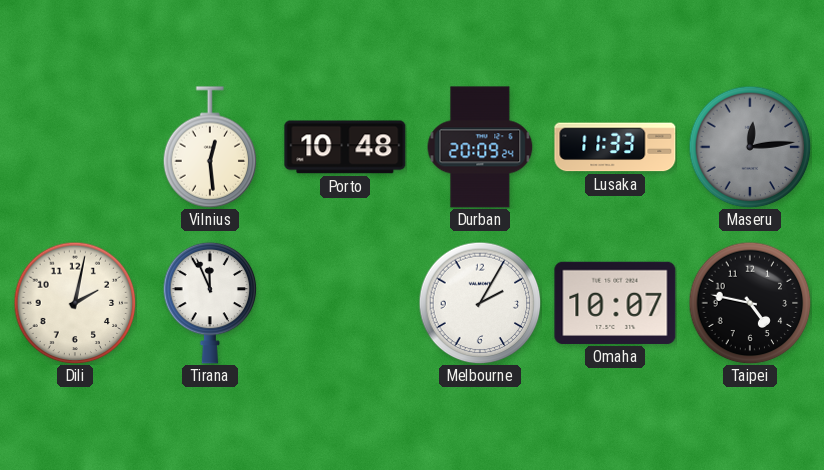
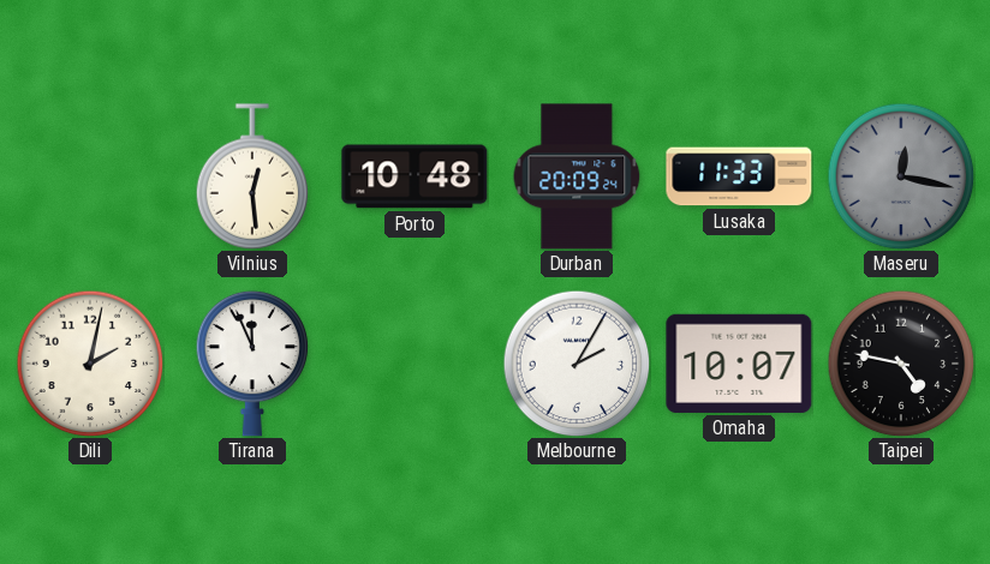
Maseru: 12:14 -> 12:17
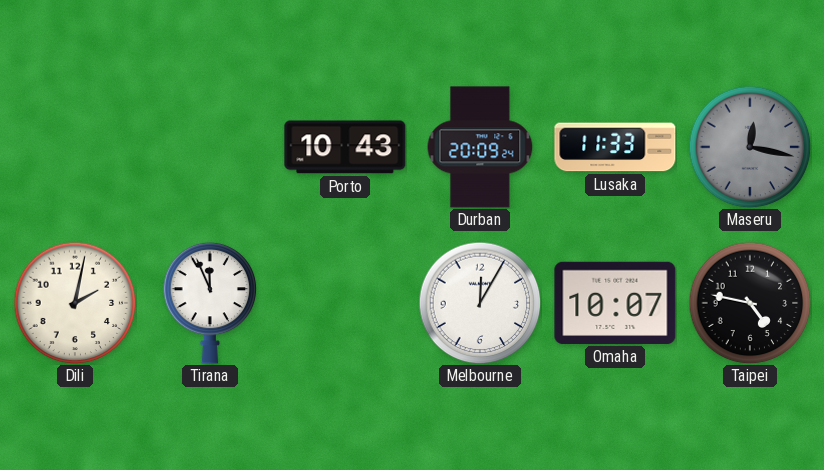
Vilnius: 12:29 -> none
Porto: 10:48 -> 10:43
Melbourne: 2:05 -> 12:05
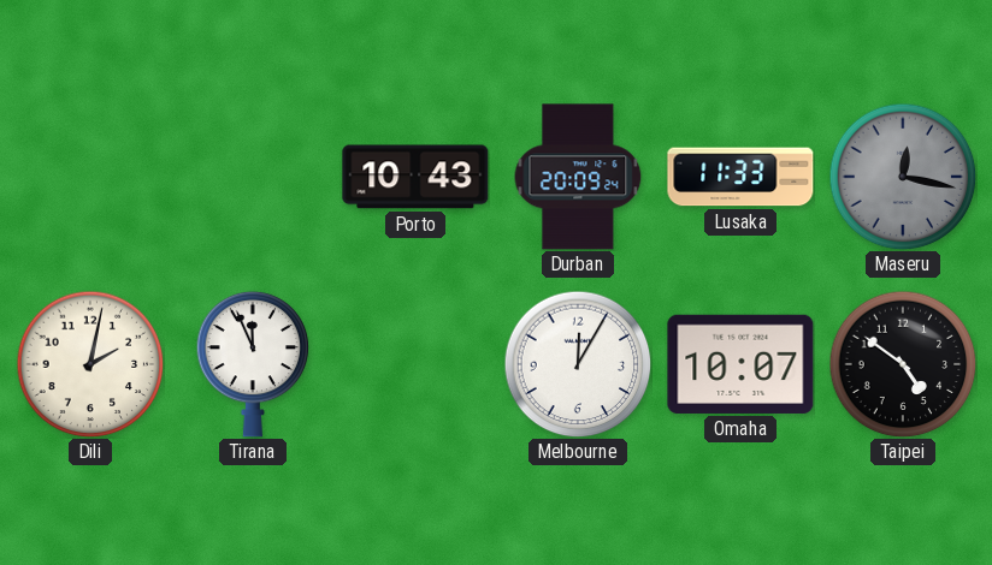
Taipei: 4:47 -> 4:51
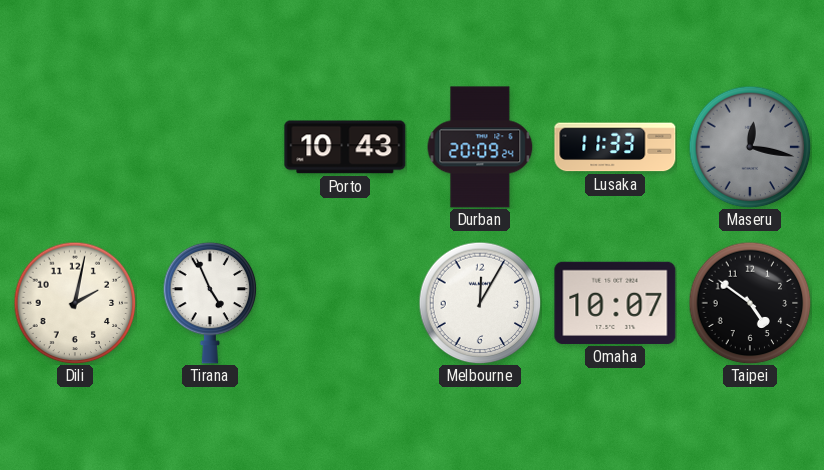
Tirana: 11:56 -> 4:56
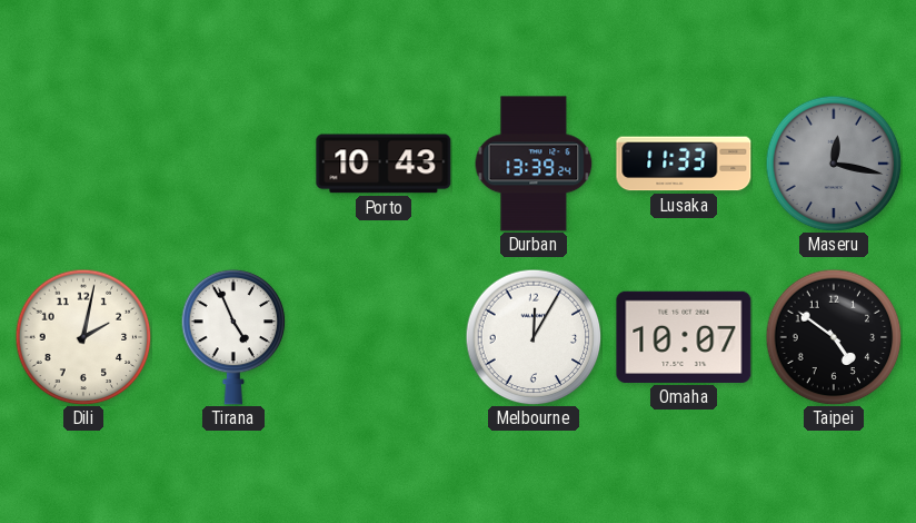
Durban: 20:09 -> 13:39
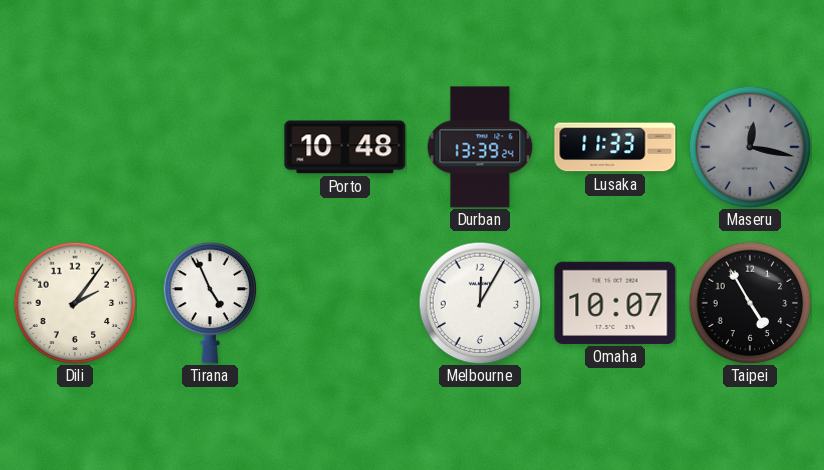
Porto: 10:43 -> 10:48
Dili: 2:02 -> 2:06
Taipei: 4:51 -> 4:55
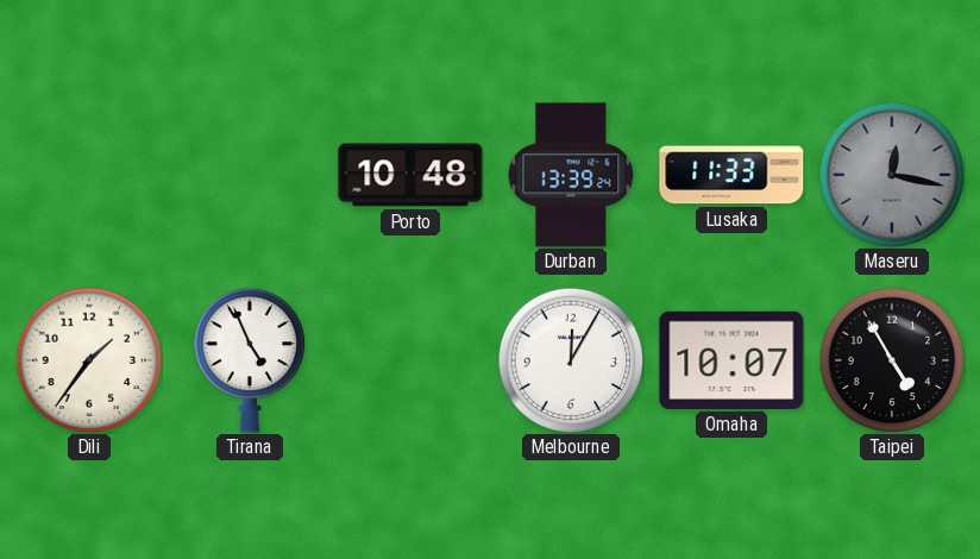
Dili: 2:06 -> 1:36
